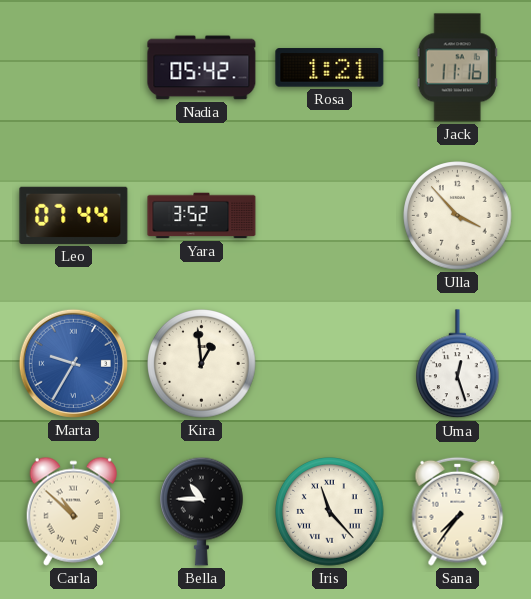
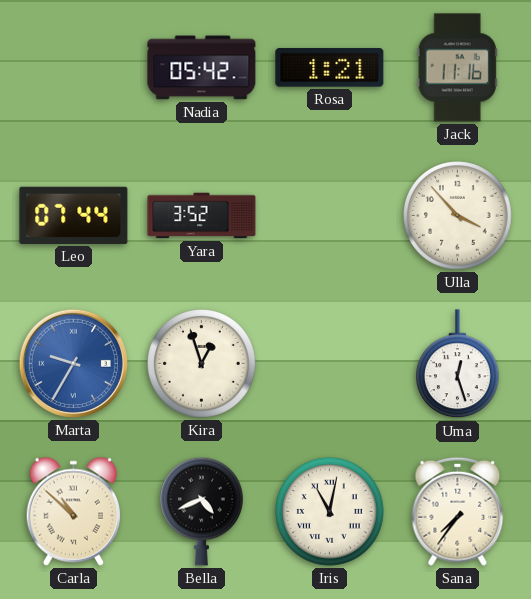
Kira: 12:59 -> 12:57
Bella: 10:45 -> 4:41
Iris: 11:23 -> 11:02
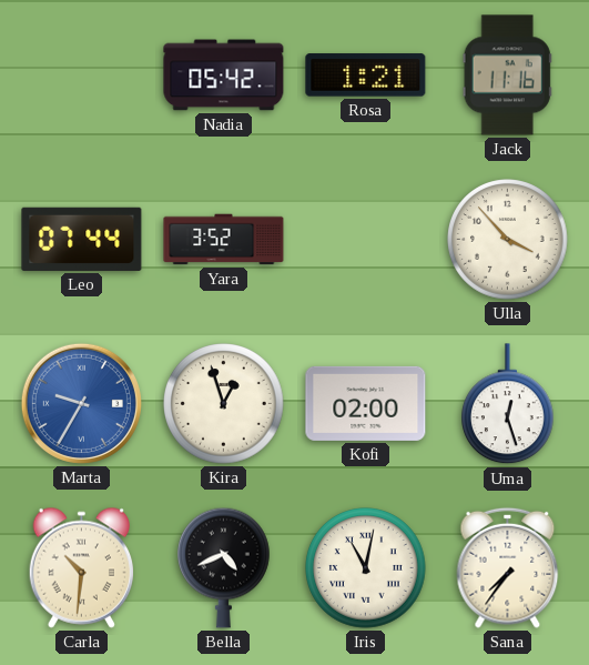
Kofi: none -> 02:00
Carla: 10:52 -> 10:31
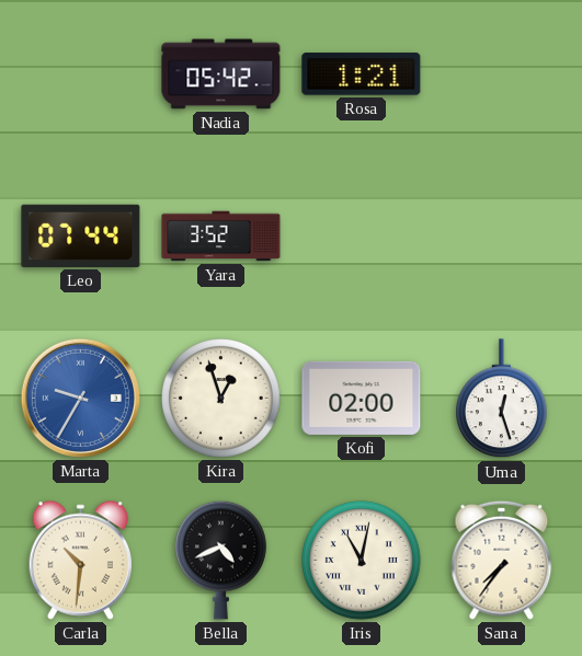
Jack: 11:16 -> none
Ulla: 3:53 -> none
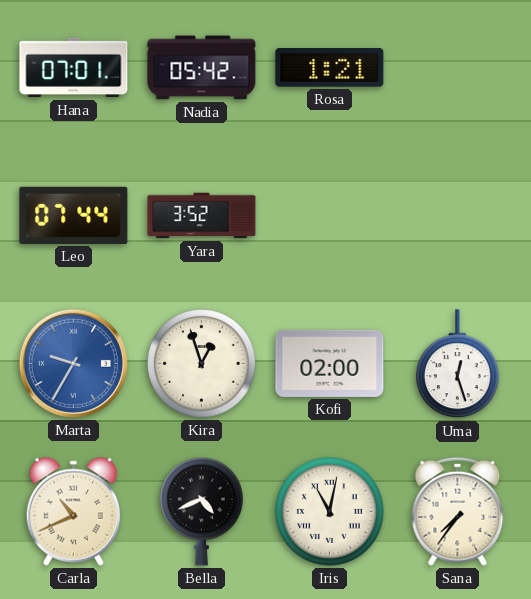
Hana: none -> 07:01
Carla: 10:31 -> 10:41
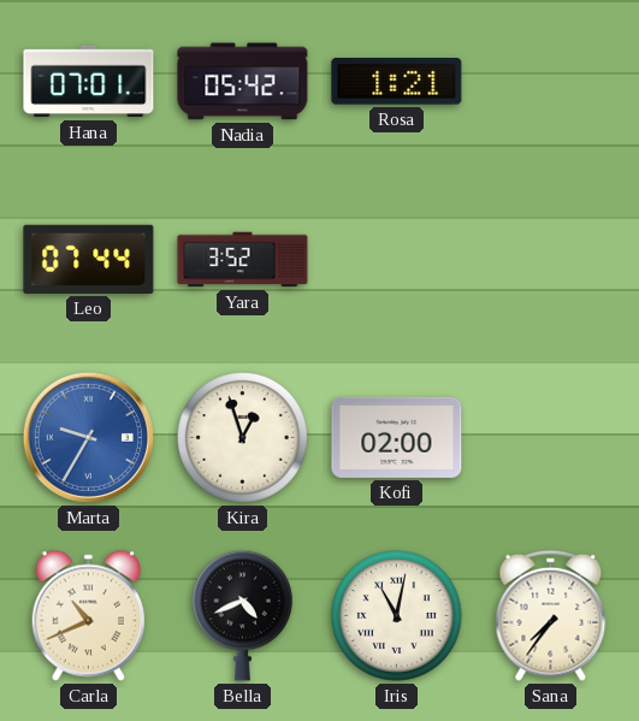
Uma: 12:27 -> none
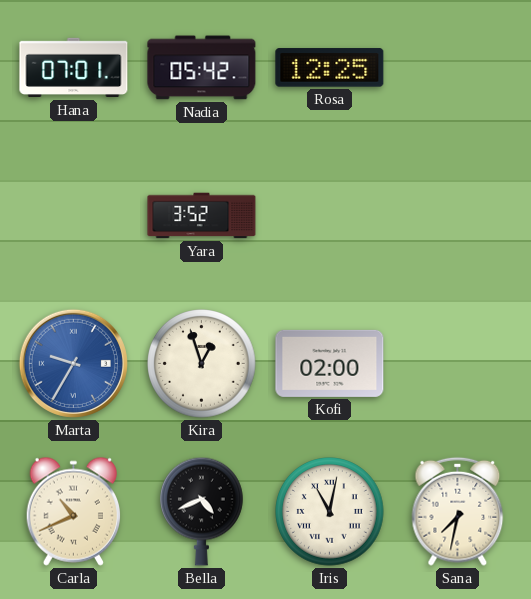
Rosa: 1:21 -> 12:25
Leo: 07:44 -> none
Sana: 7:36 -> 7:32
